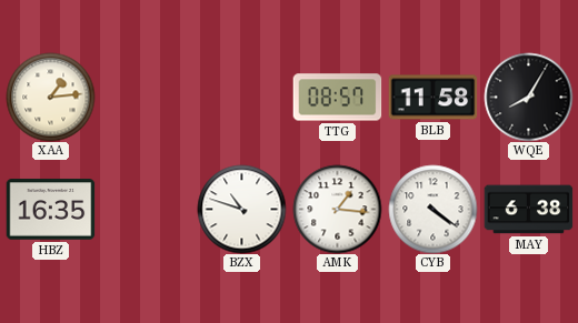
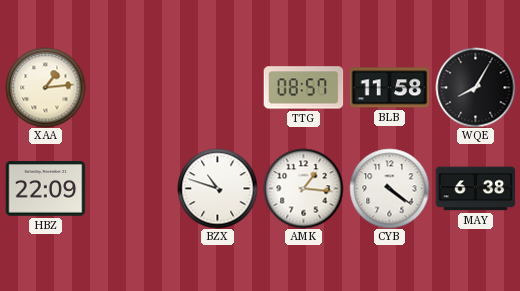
HBZ: 16:35 -> 22:09
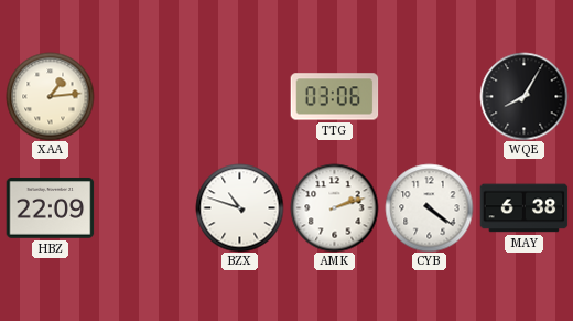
TTG: 08:57 -> 03:06
BLB: 11:58 -> none
AMK: 1:16 -> 2:12
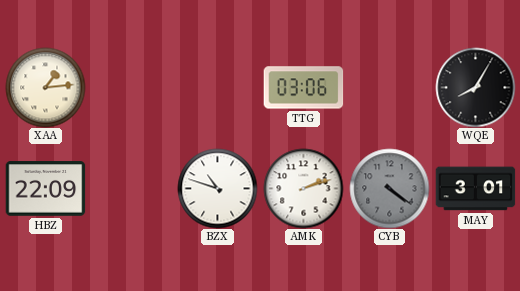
CYB dial: white -> grey
MAY: 6:38 -> 3:01
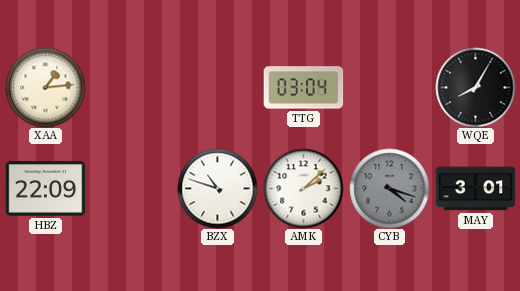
TTG: 03:06 -> 03:04
AMK: 2:12 -> 2:08
CYB: 4:21 -> 4:18
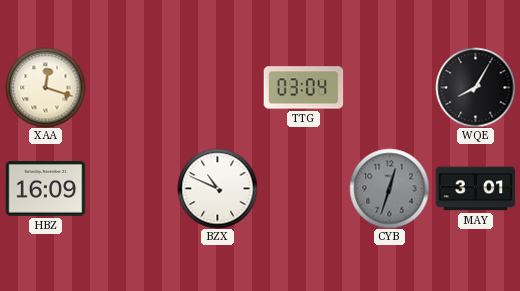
XAA: 1:14 -> 12:18
HBZ: 22:09 -> 16:09
BZX: 10:48 -> 10:49
AMK: 2:08 -> none
CYB: 4:18 -> 12:33
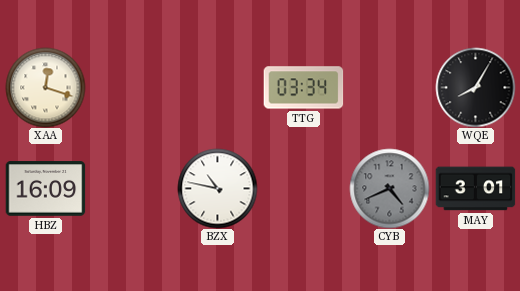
TTG: 03:04 -> 03:34
BZX: 10:49 -> 10:47
CYB: 12:33 -> 4:41
